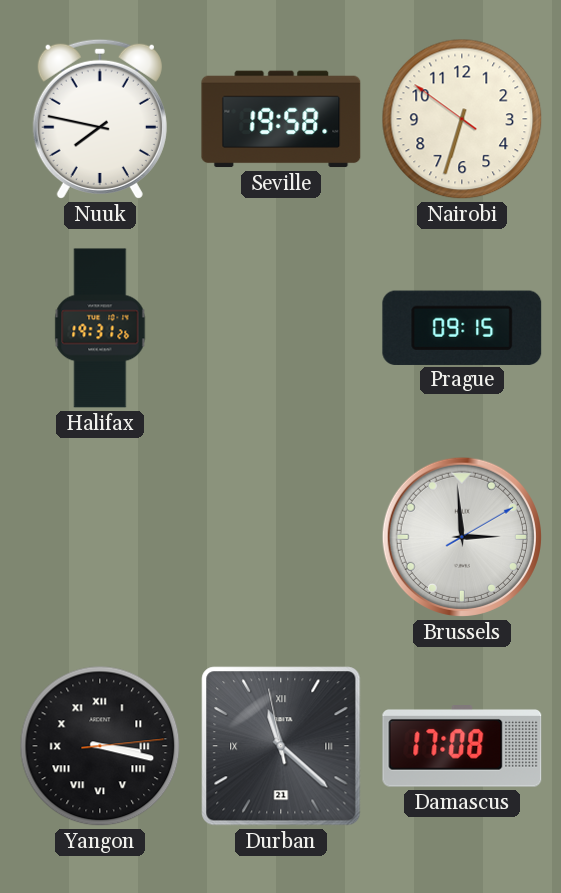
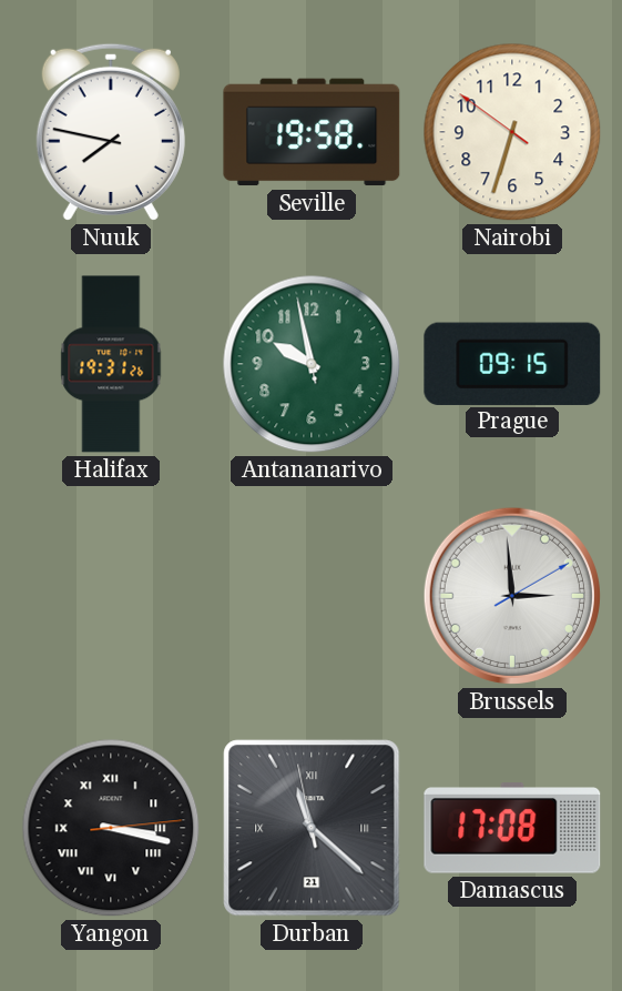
Antananarivo: none -> 9:57
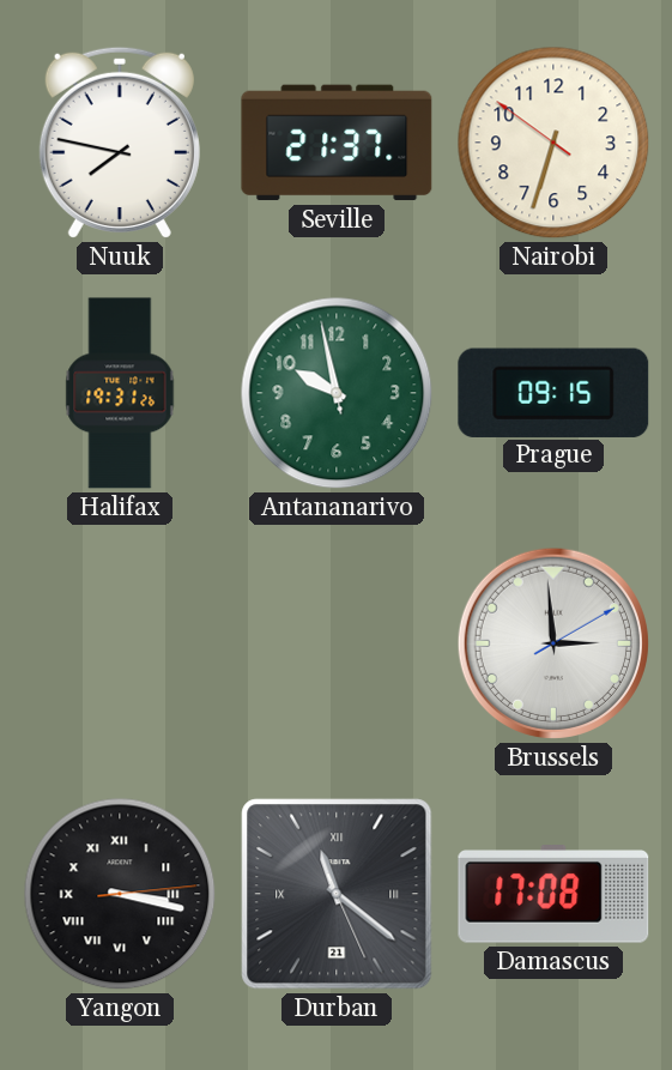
Seville: 19:58 -> 21:37
Durban: 11:21:58 -> 11:21:26
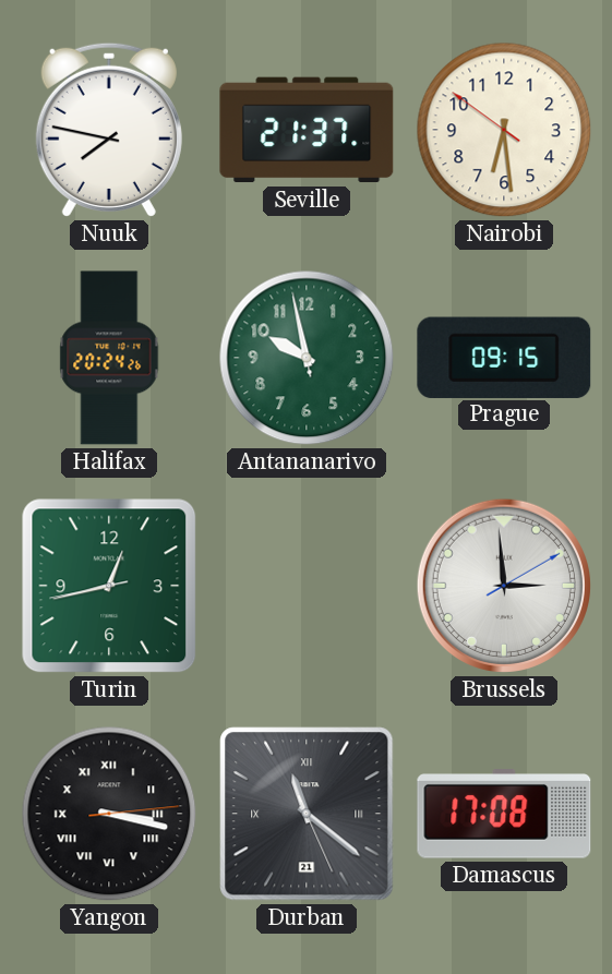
Nairobi: 6:32 -> 6:28
Halifax: 19:31 -> 20:24
Turin: none -> 12:42
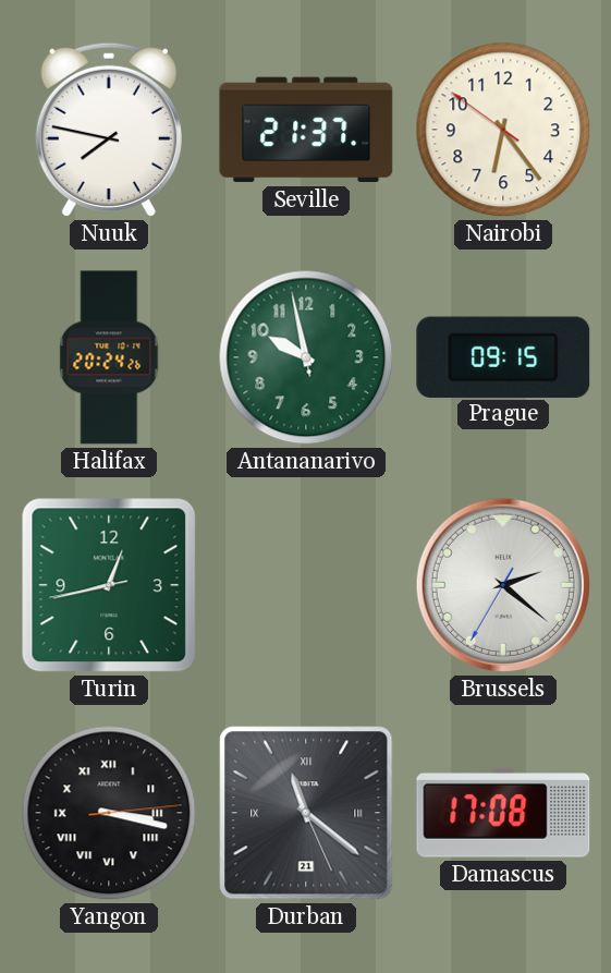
Nairobi: 6:28 -> 6:23
Brussels: 2:59 -> 2:21
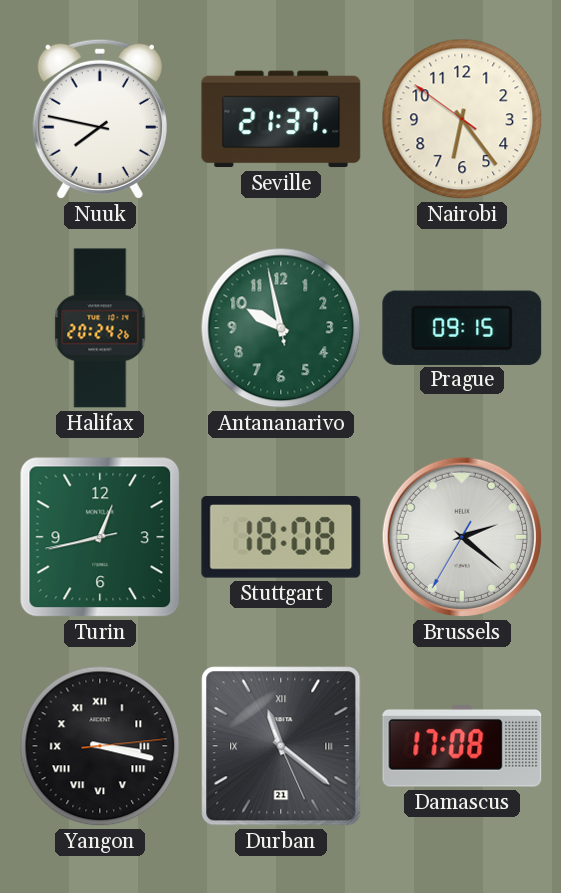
Stuttgart: none -> 18:08
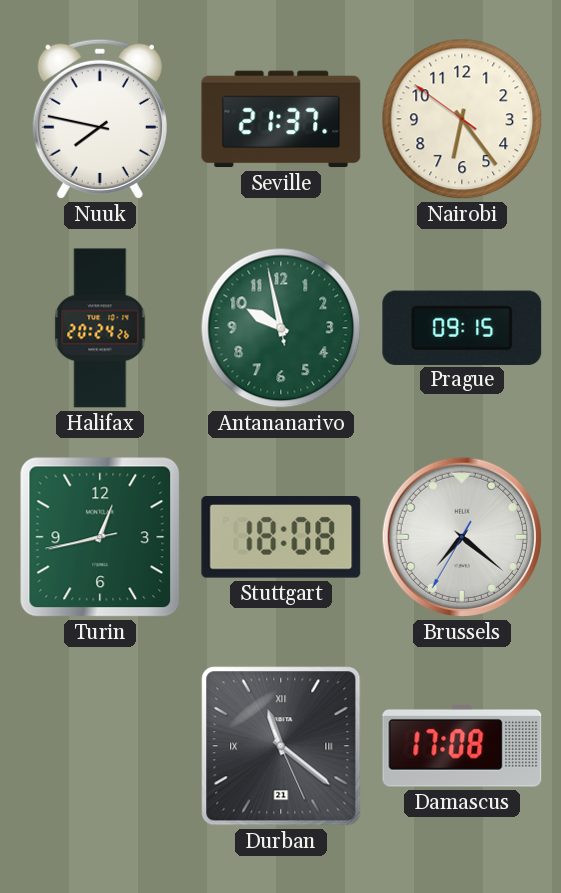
Brussels: 2:21 -> 7:21
Yangon: 3:17 -> none
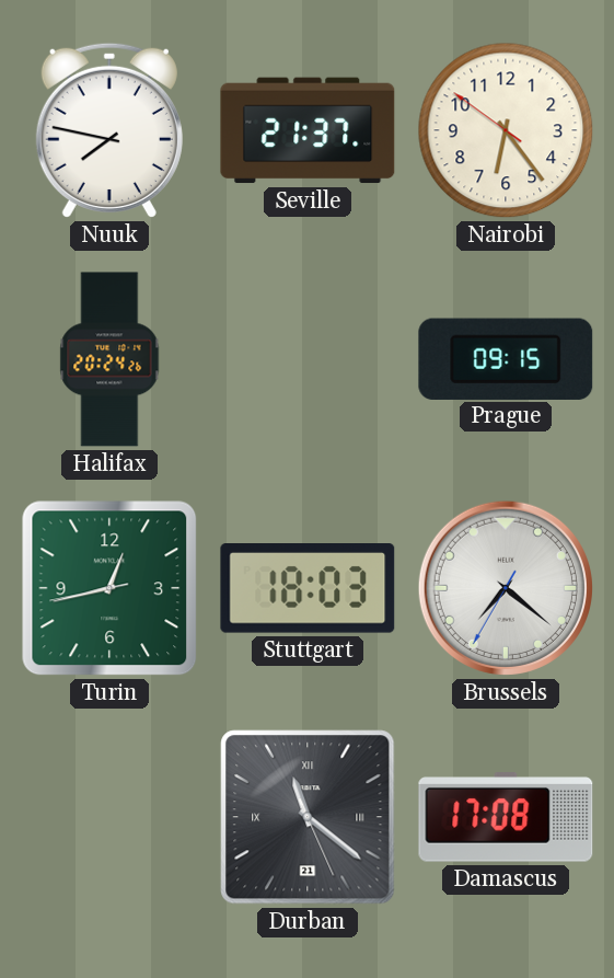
Antananarivo: 9:57 -> none
Stuttgart: 18:08 -> 18:03
